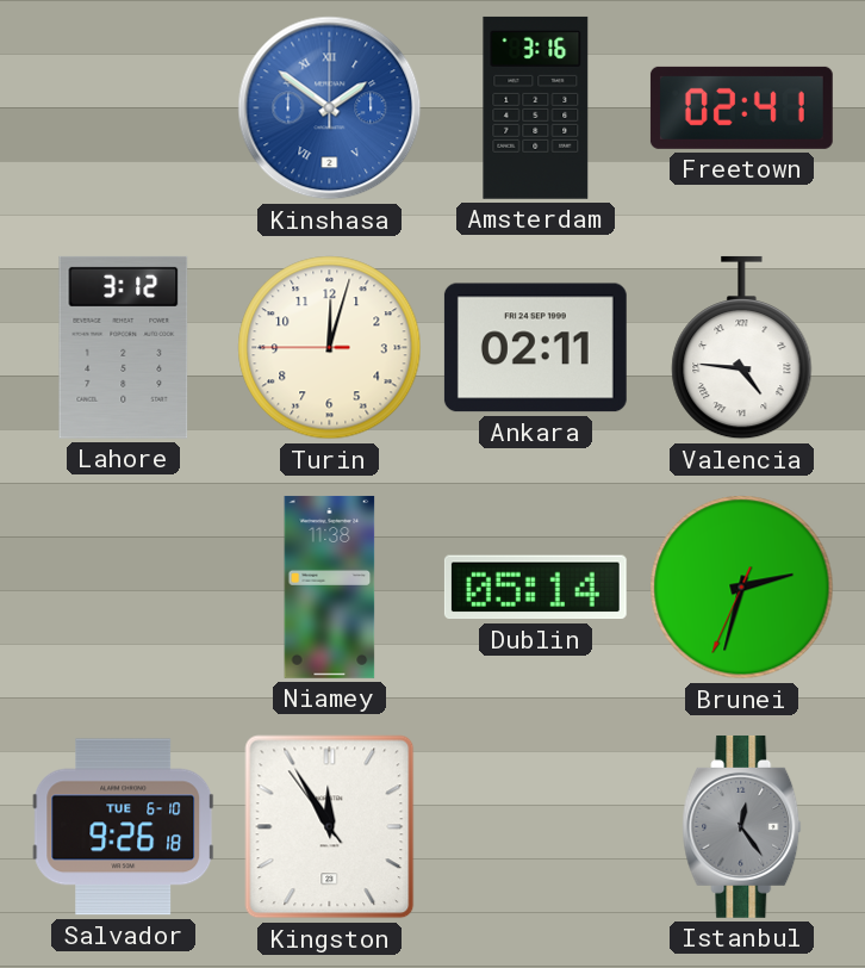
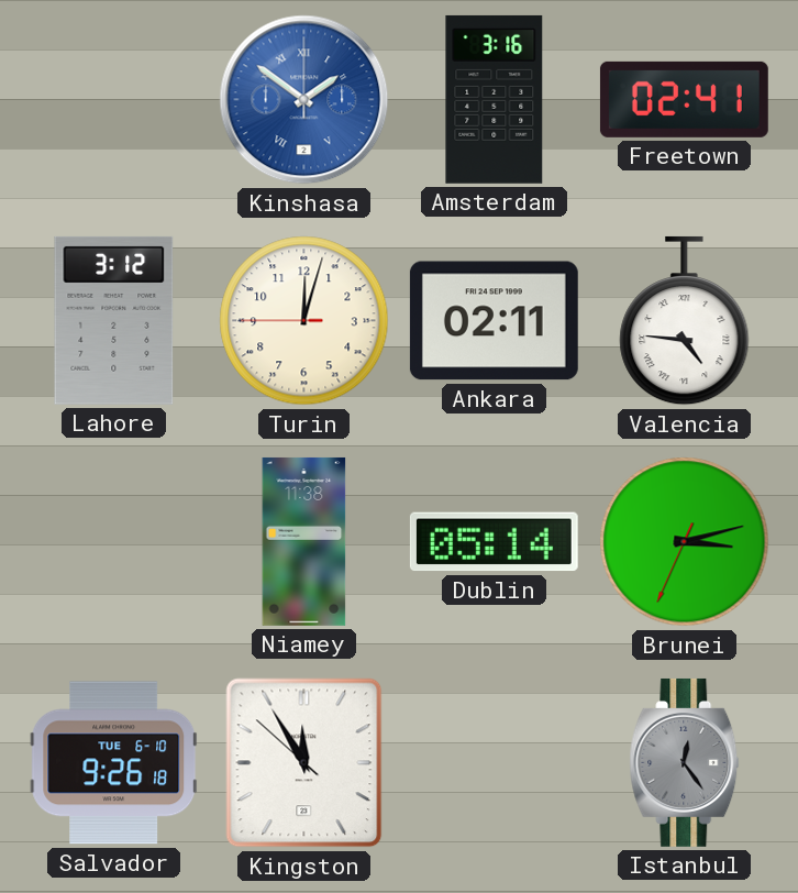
Brunei: 2:32 -> 3:12
Kingston: 11:54:54 -> 11:54:52
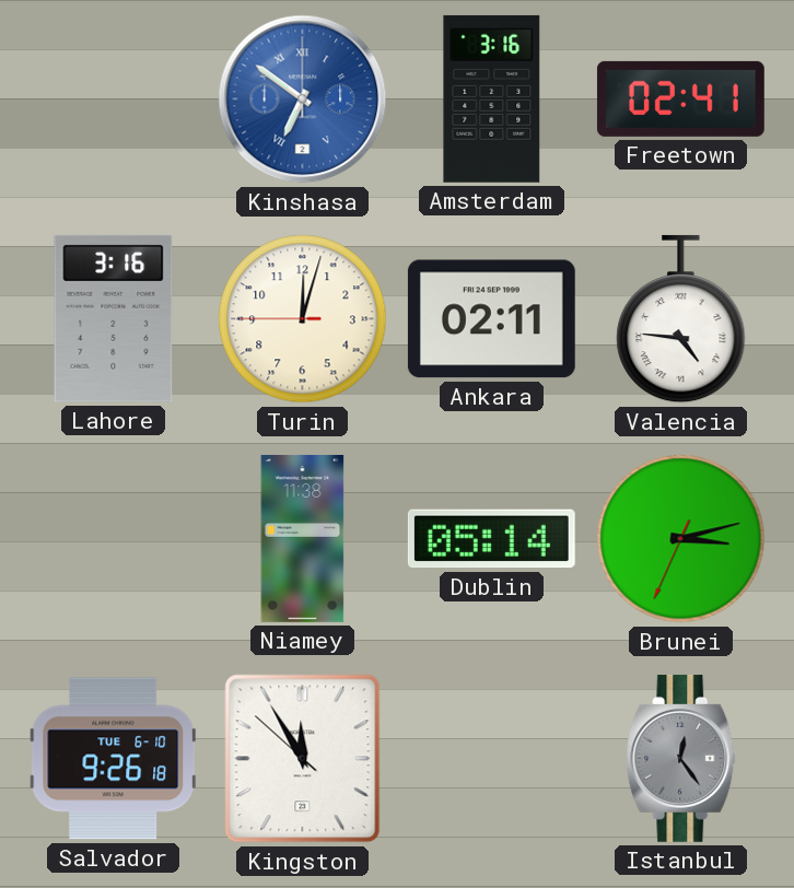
Kinshasa: 1:51 -> 6:51
Lahore: 3:12 -> 3:16
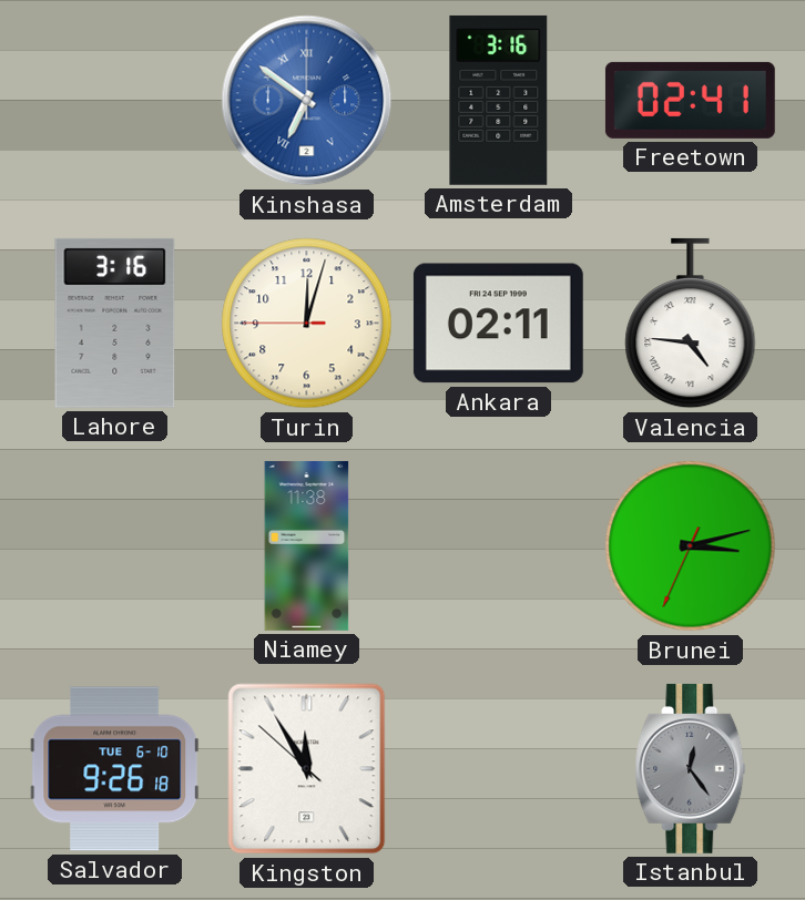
Dublin: 05:14 -> none
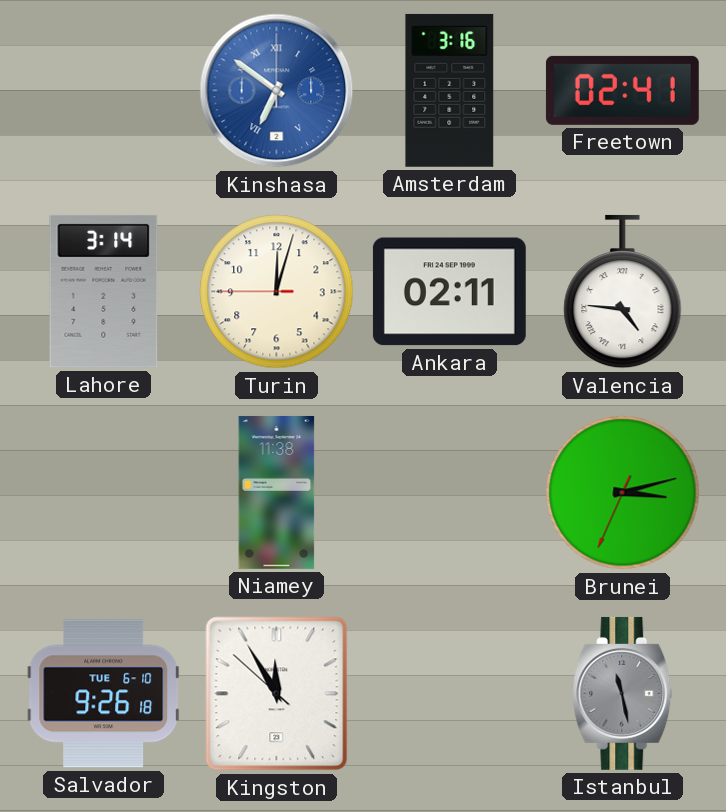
Lahore: 3:16 -> 3:14
Istanbul: 12:24 -> 11:28
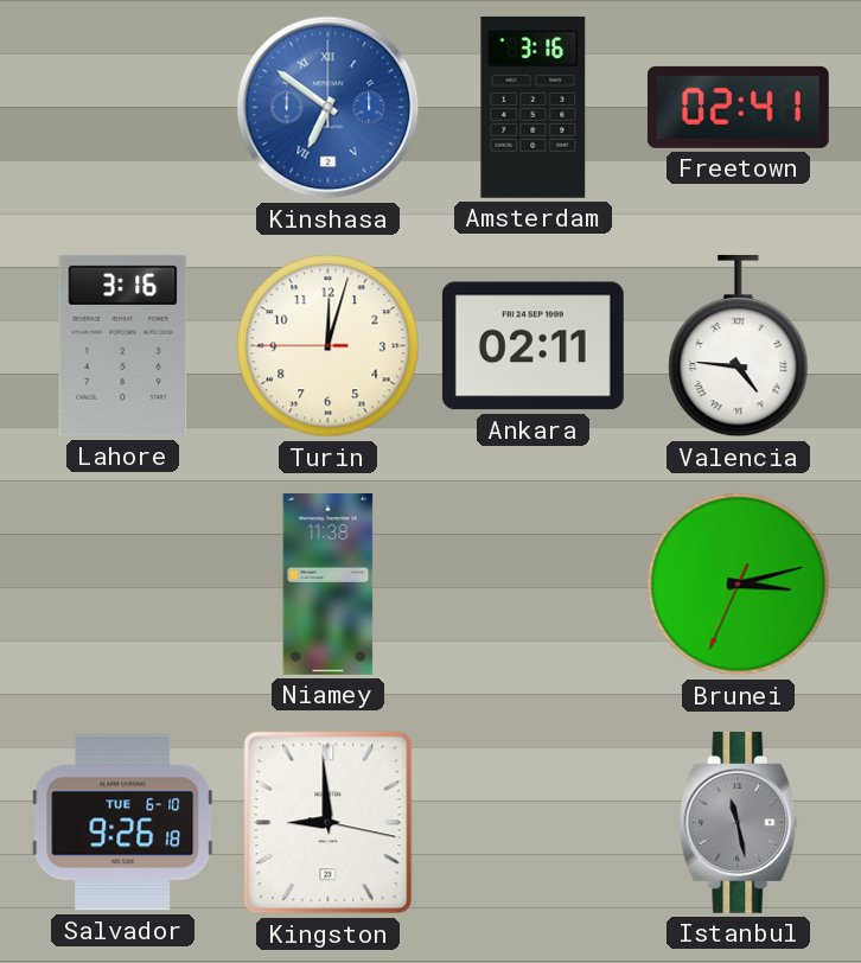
Lahore: 3:14 -> 3:16
Kingston: 11:54 -> 8:59
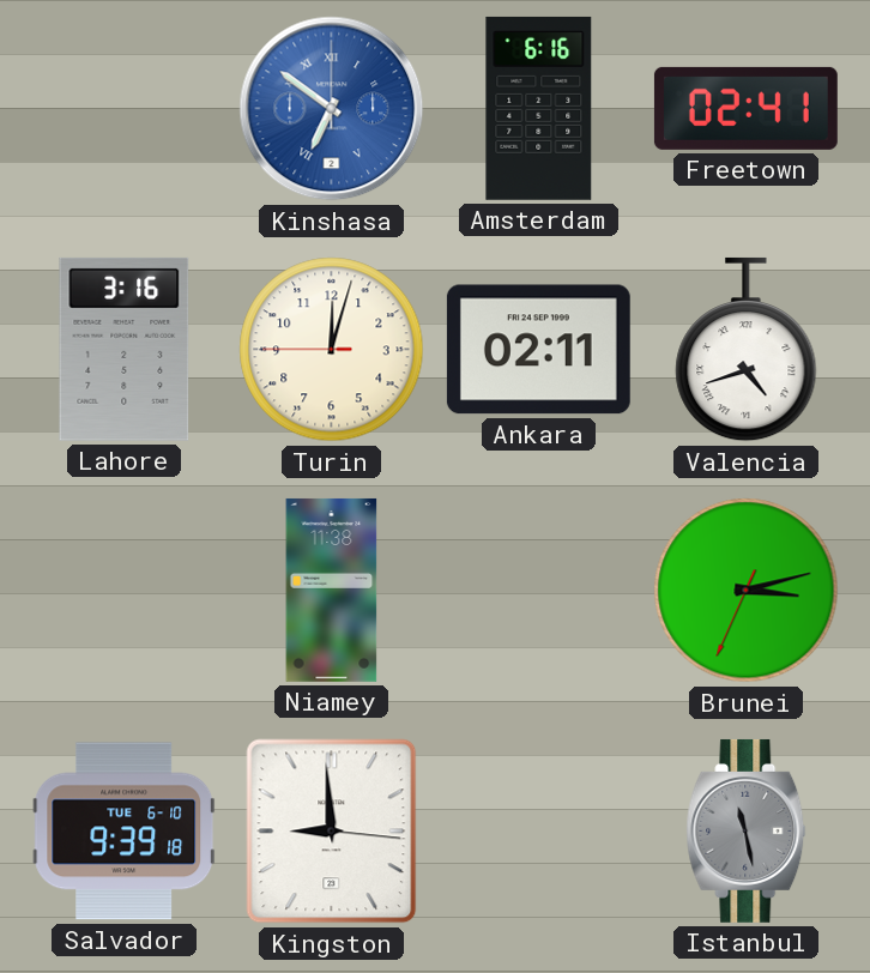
Amsterdam: 3:16 -> 6:16
Valencia: 4:46 -> 4:42
Salvador: 9:26 -> 9:39
Kingston: 8:59:17 -> 8:59:16
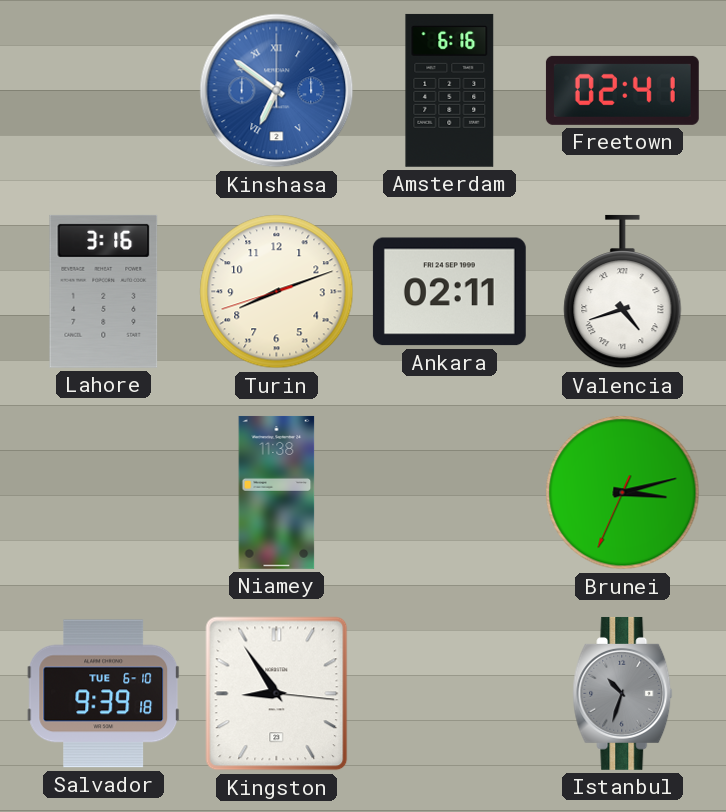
Turin: 12:02 -> 8:11
Kingston: 8:59 -> 8:54
Istanbul: 11:28 -> 10:33
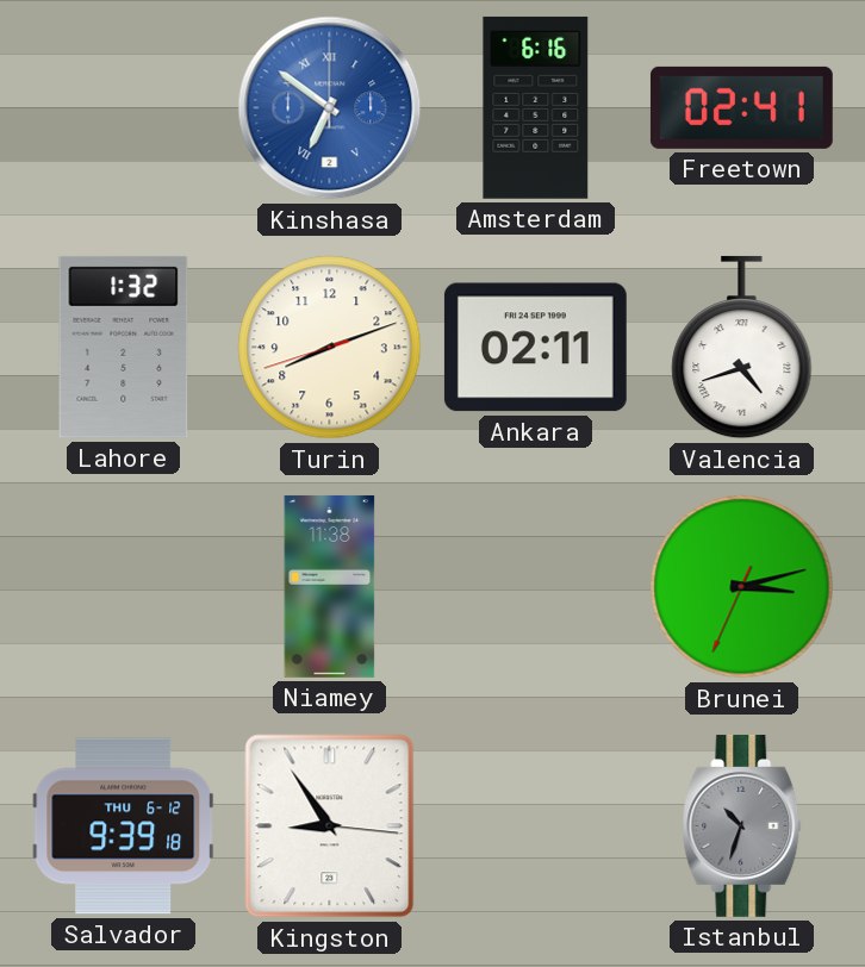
Lahore: 3:16 -> 1:32
Salvador date: TUE 6-10 -> THU 6-12
